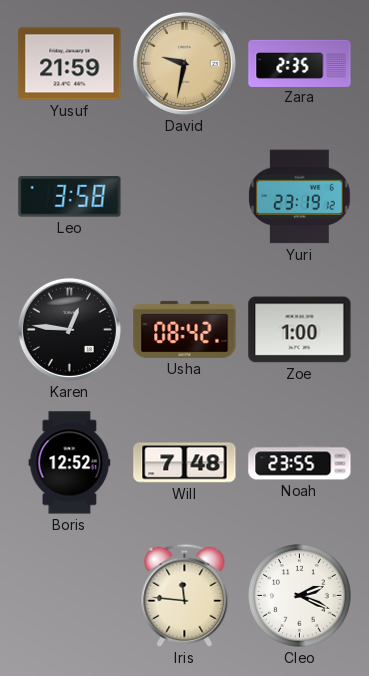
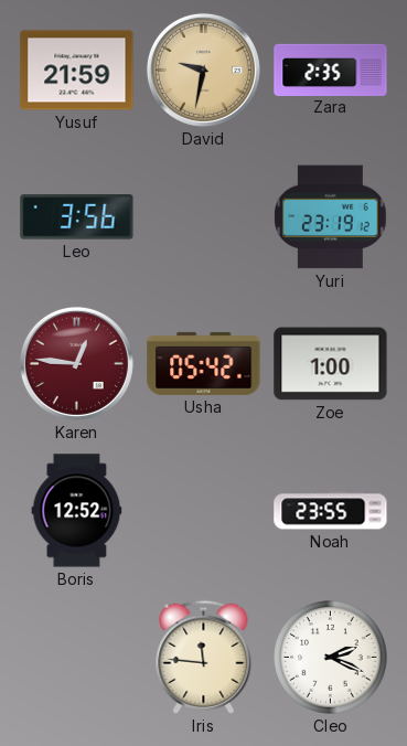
Leo: 3:58 -> 3:56
Karen dial: black -> burgundy
Usha: 08:42 -> 05:42
Will: 7:48 -> none
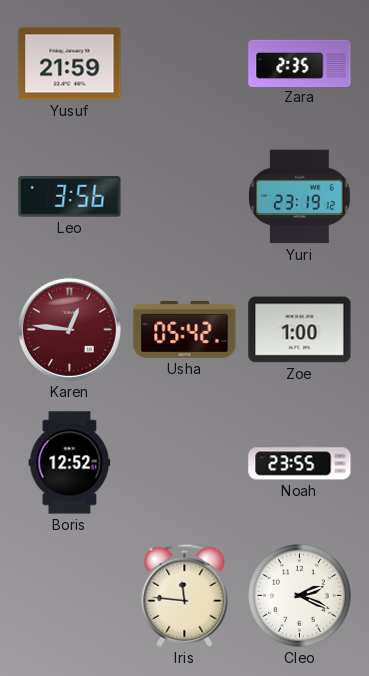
David: 9:32 -> none
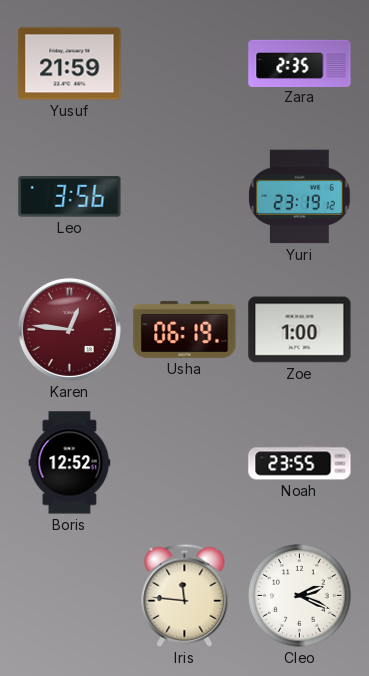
Usha: 05:42 -> 06:19
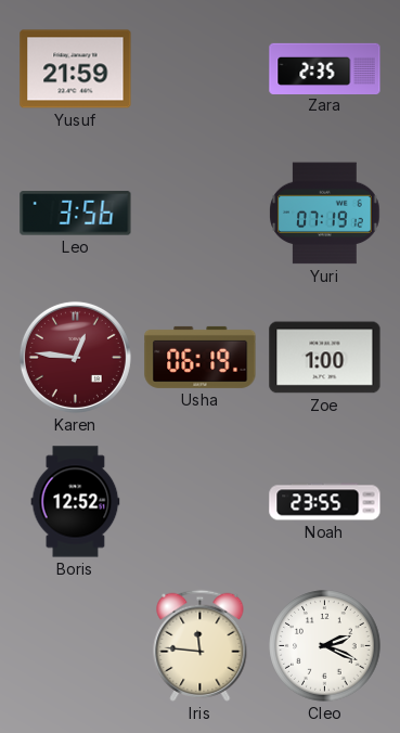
Yuri: 23:19 -> 07:19
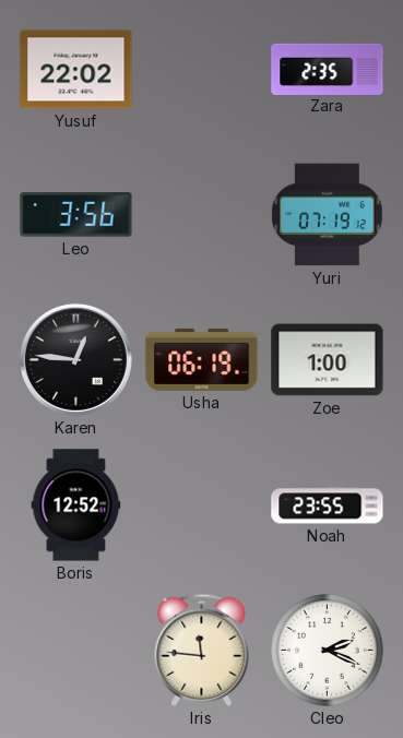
Yusuf: 21:59 -> 22:02
Karen dial: burgundy -> black
